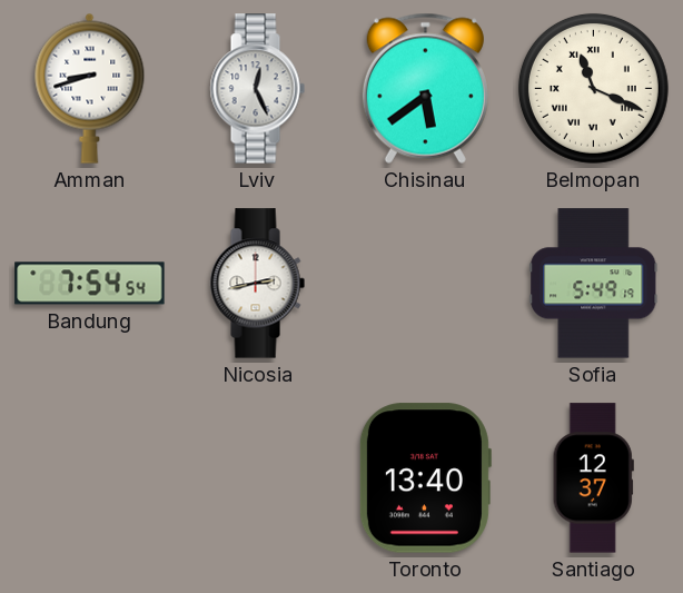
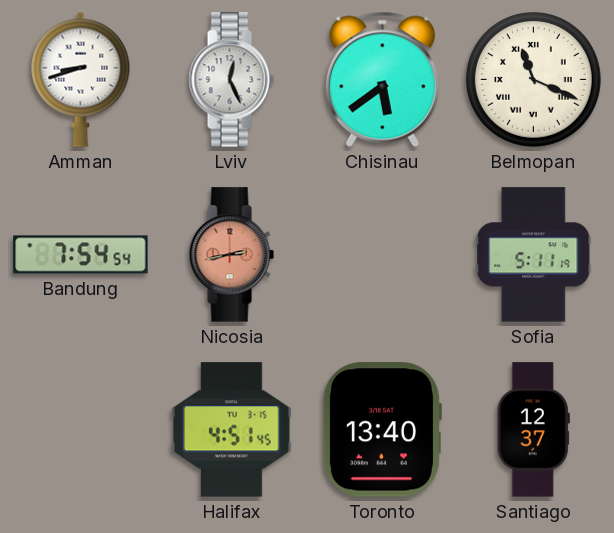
Nicosia dial: white -> salmon
Sofia: 5:49 -> 5:11
Halifax: none -> 4:51
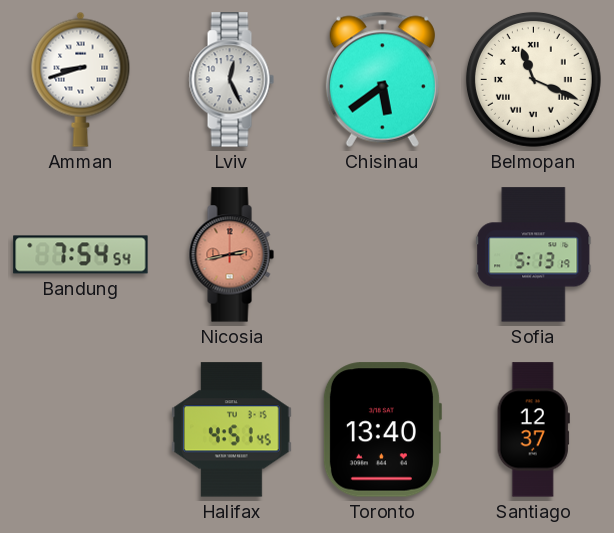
Sofia: 5:11 -> 5:13
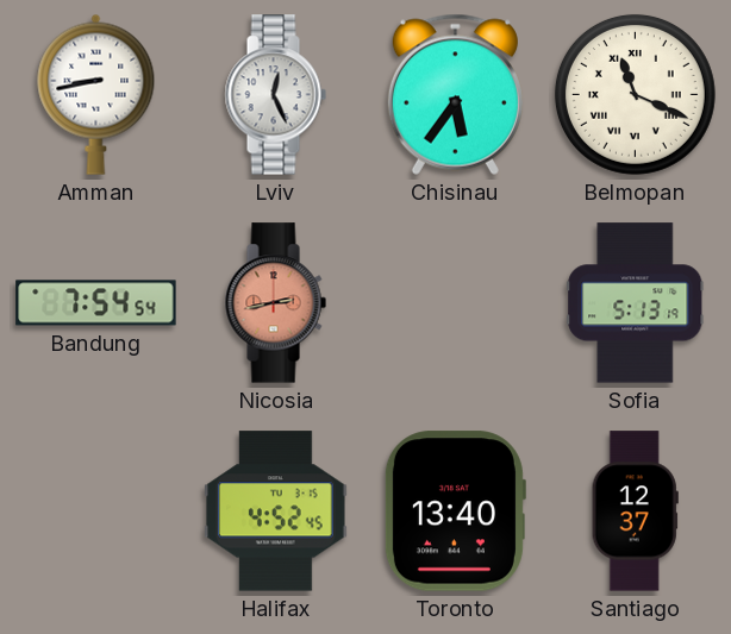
Amman: 8:42 -> 8:43
Chisinau: 5:39 -> 5:36
Halifax: 4:51 -> 4:52
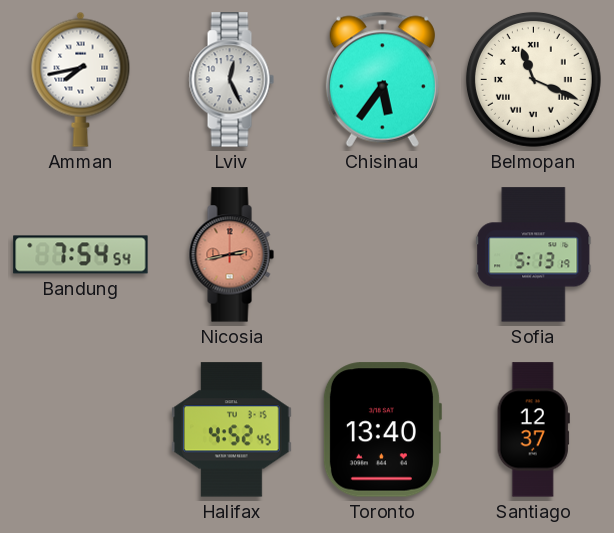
Amman: 8:43 -> 7:43
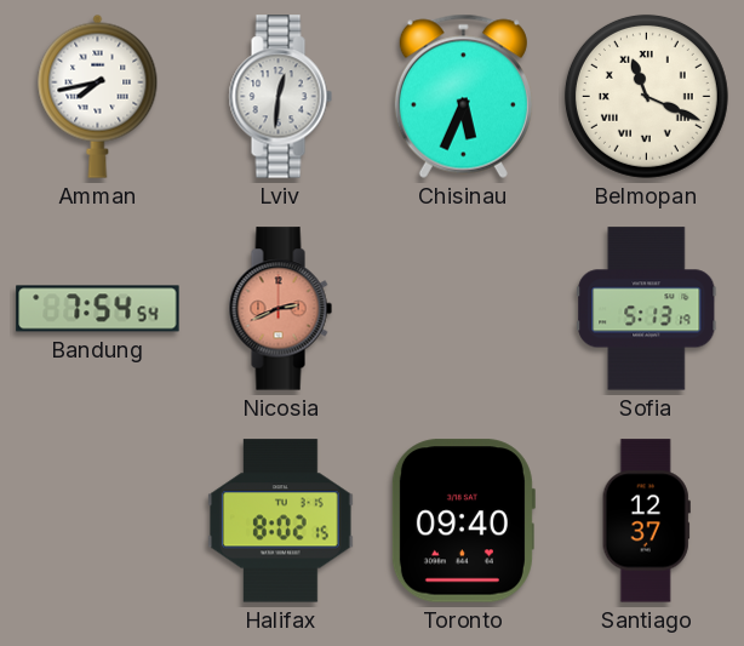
Lviv: 12:26 -> 12:31
Chisinau: 5:36 -> 5:34
Nicosia: 2:43 -> 2:41
Halifax: 4:52 -> 8:02
Toronto: 13:40 -> 09:40
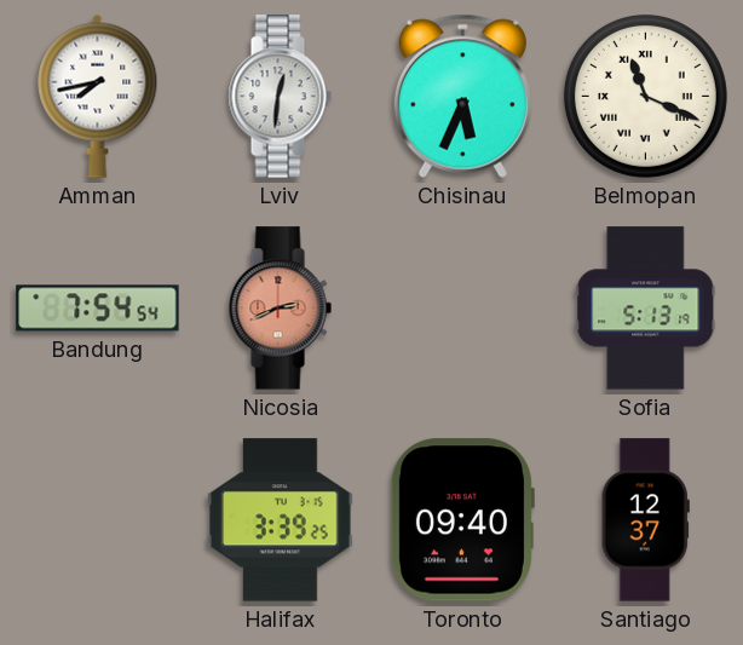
Halifax: 8:02 -> 3:39
